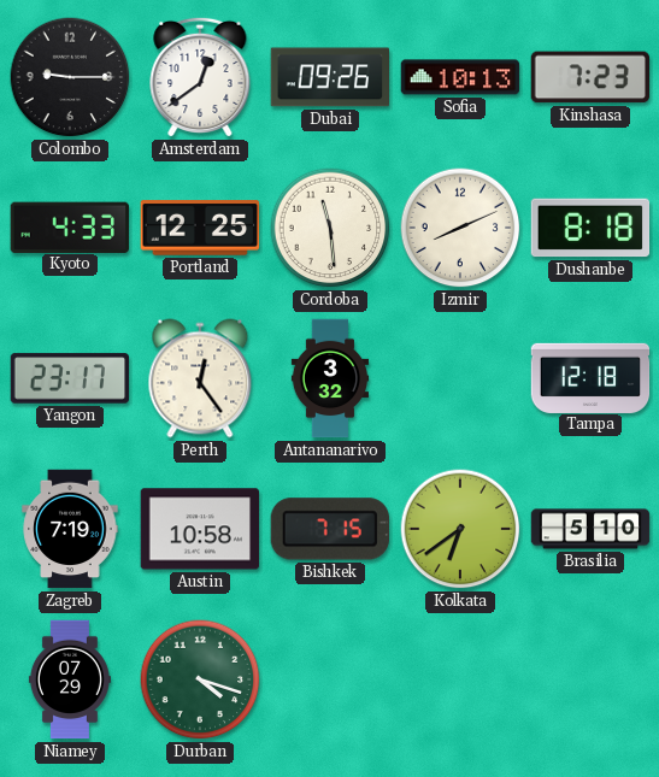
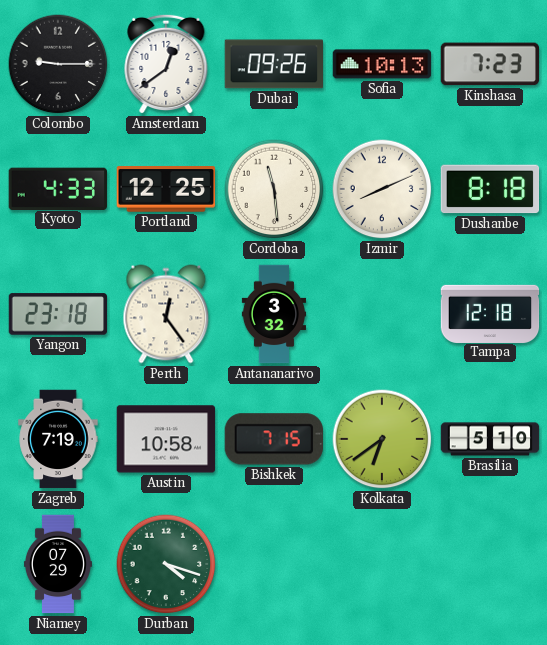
Yangon: 23:17 -> 23:18
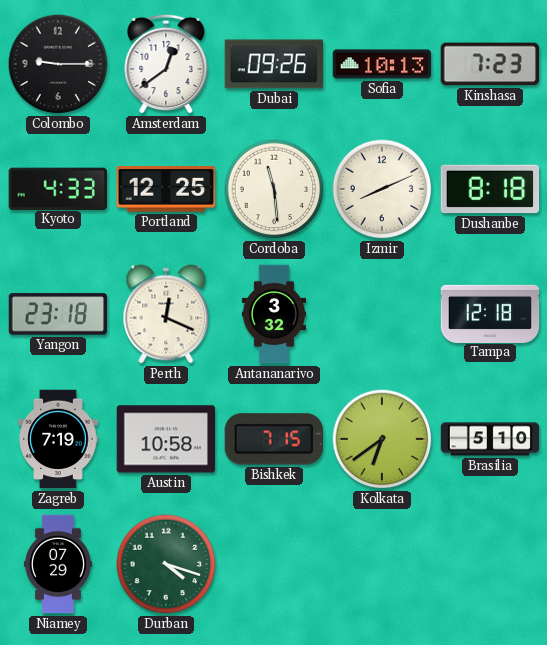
Perth: 12:24 -> 12:19
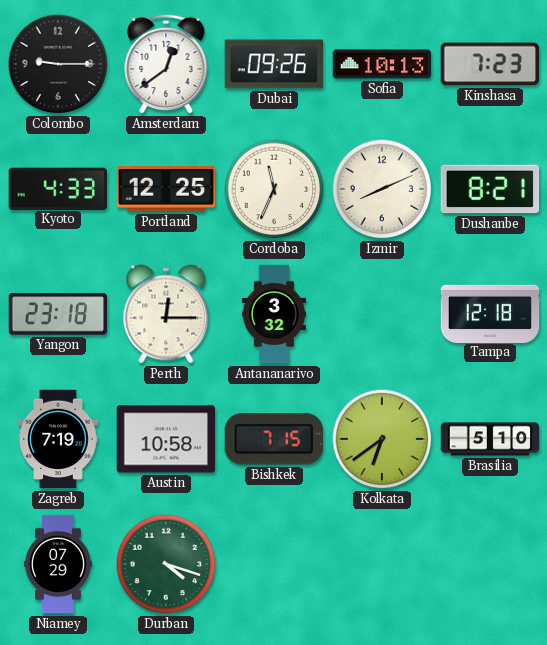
Cordoba: 11:29 -> 11:34
Dushanbe: 8:18 -> 8:21
Perth: 12:19 -> 12:15
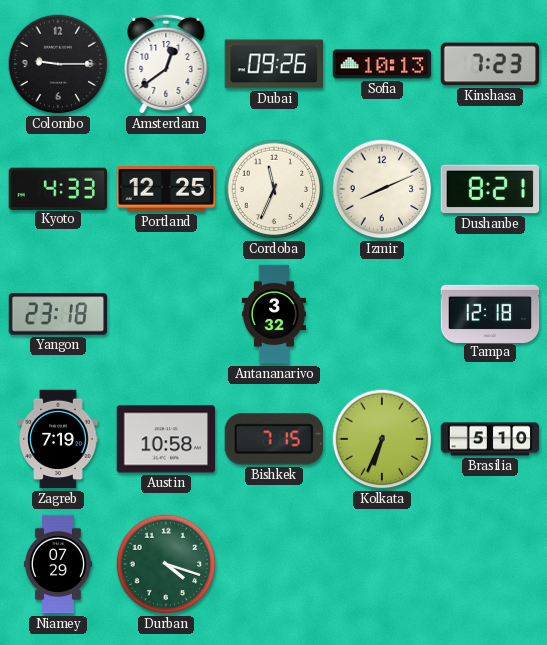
Perth: 12:15 -> none
Kolkata: 6:39 -> 6:34
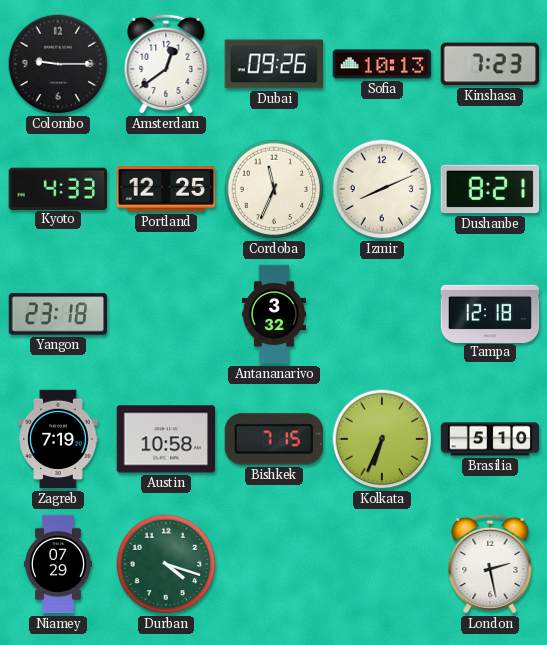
London: none -> 2:28
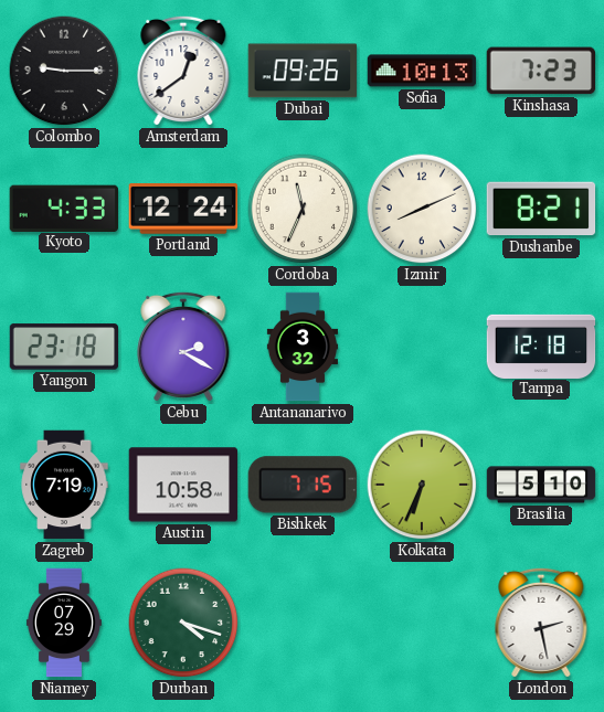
Portland: 12:25 -> 12:24
Cebu: none -> 2:20
